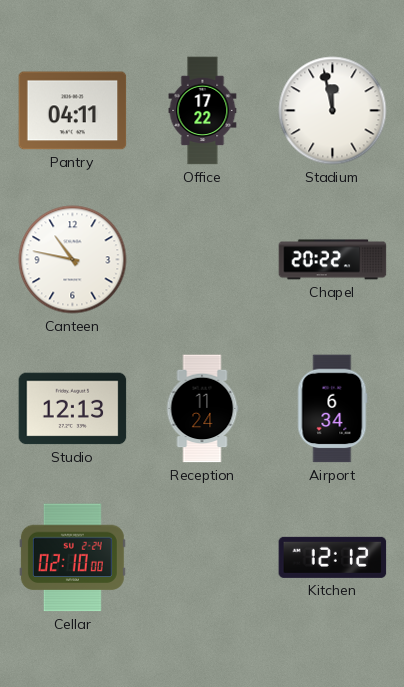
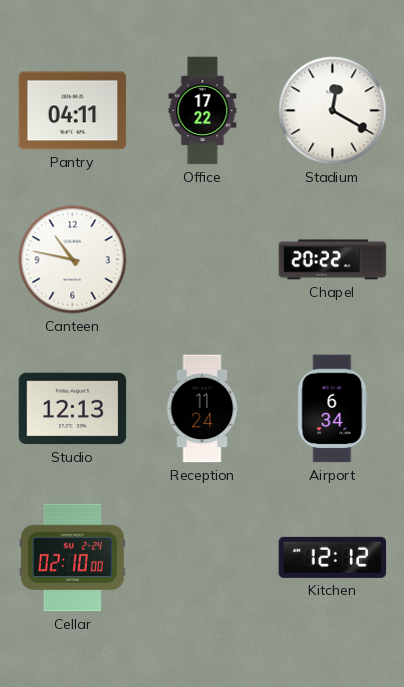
Stadium: 11:58 -> 12:20
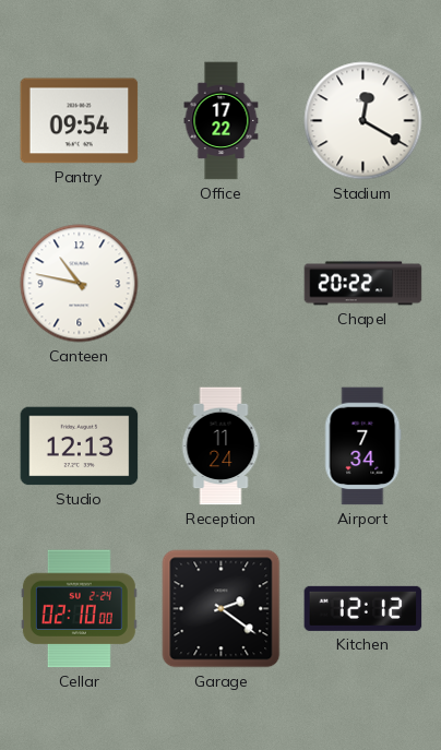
Pantry: 04:11 -> 09:54
Airport: 6:34 -> 7:34
Garage: none -> 2:21
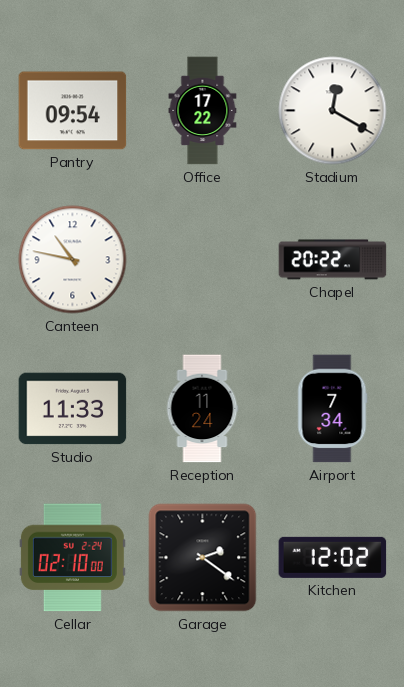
Studio: 12:13 -> 11:33
Kitchen: 12:12 -> 12:02
